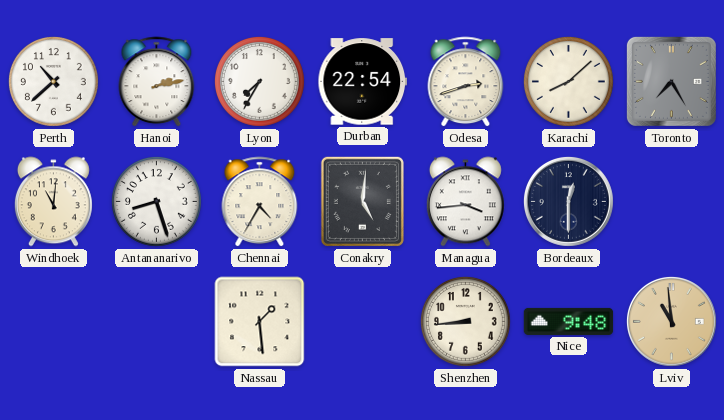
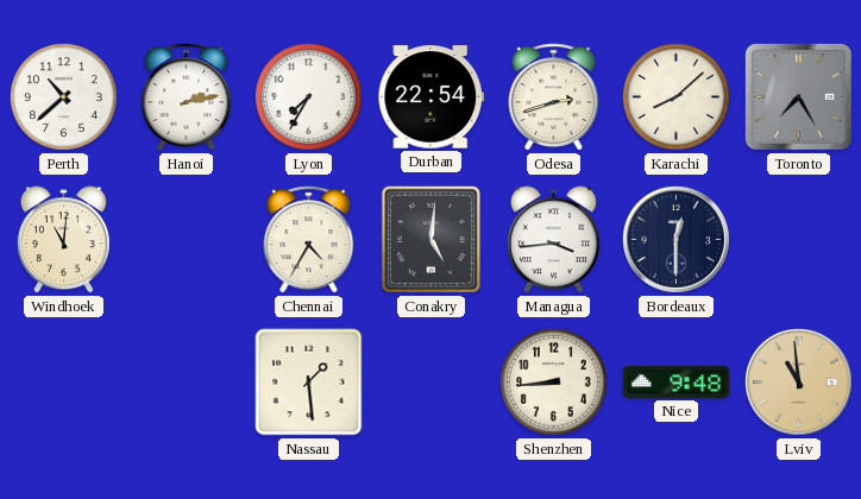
Antananarivo: 8:27 -> none
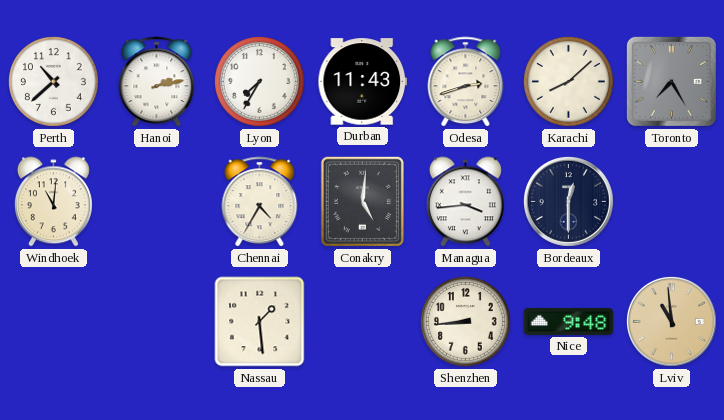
Durban: 22:54 -> 11:43
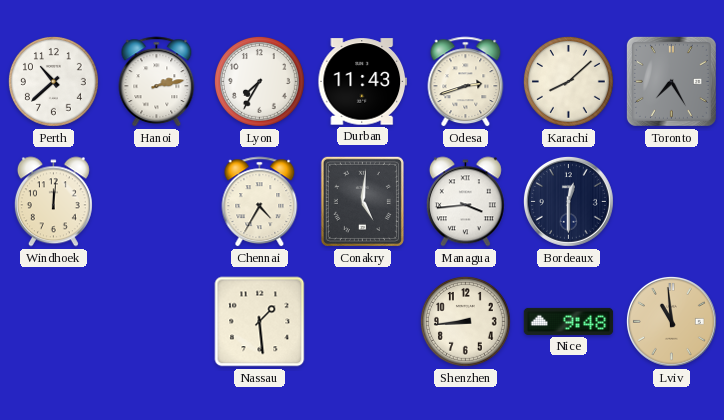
Windhoek: 11:01 -> 12:01
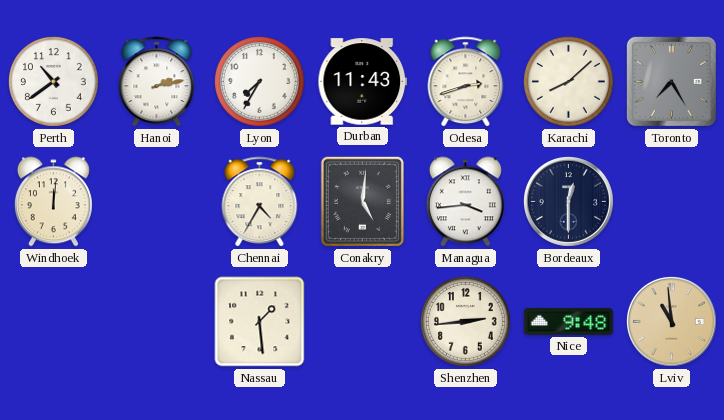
Perth: 10:38 -> 10:39
Shenzhen: 8:44 -> 2:44
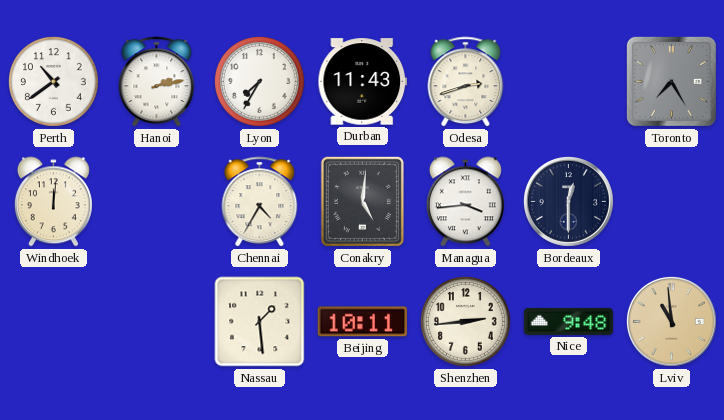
Karachi: 8:08 -> none
Beijing: none -> 10:11
